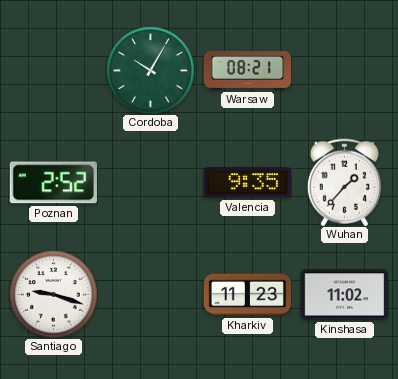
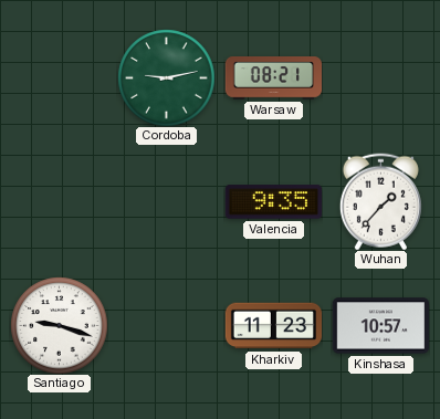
Cordoba: 10:05 -> 9:13
Poznan: 2:52 -> none
Kinshasa: 11:02 -> 10:57
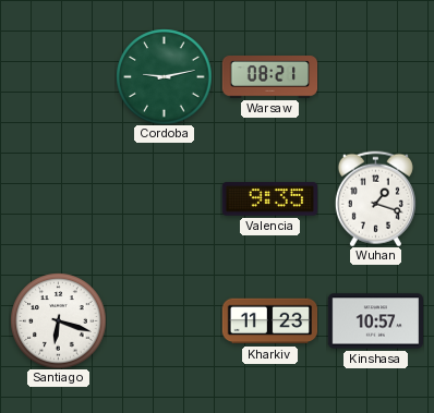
Wuhan: 1:37 -> 1:18
Santiago: 9:18 -> 6:18
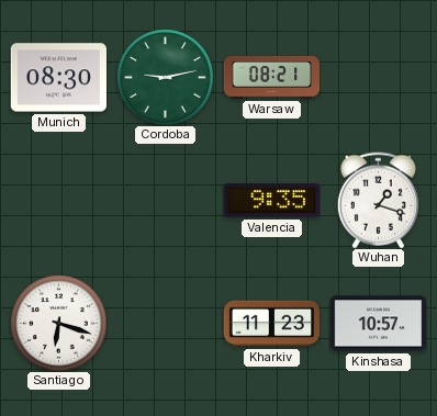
Munich: none -> 08:30
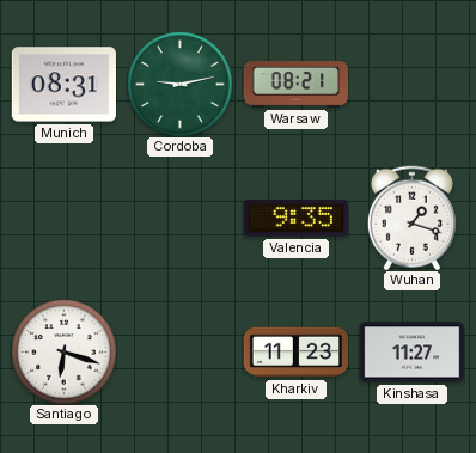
Munich: 08:30 -> 08:31
Kinshasa: 10:57 -> 11:27
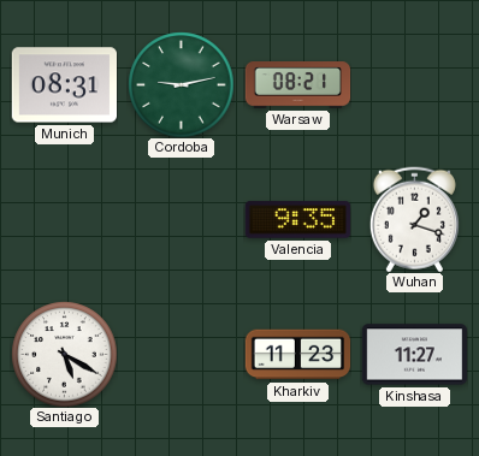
Santiago: 6:18 -> 5:20
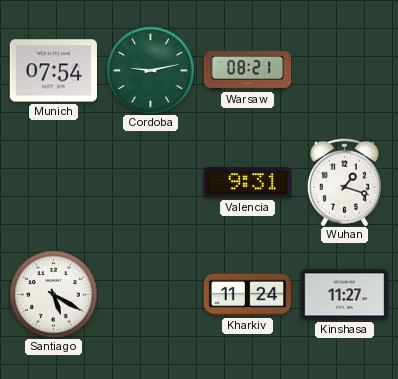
Munich: 08:31 -> 07:54
Valencia: 9:35 -> 9:31
Kharkiv: 11:23 -> 11:24
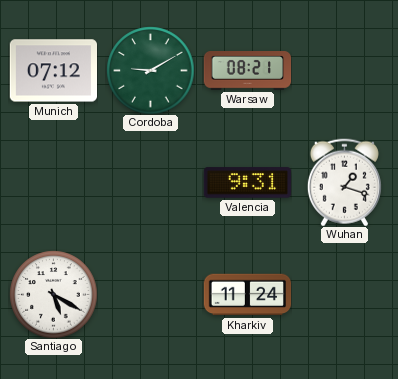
Munich: 07:54 -> 07:12
Cordoba: 9:13 -> 9:10
Kinshasa: 11:27 -> none
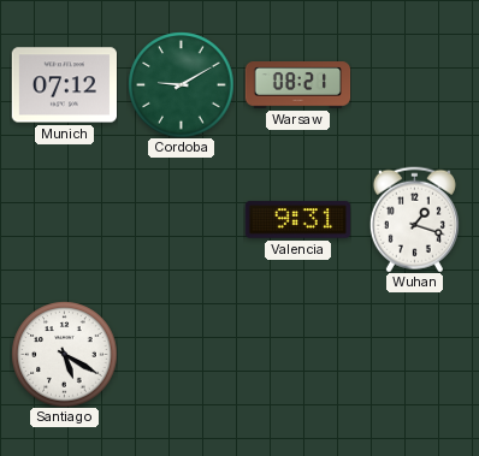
Kharkiv: 11:24 -> none
